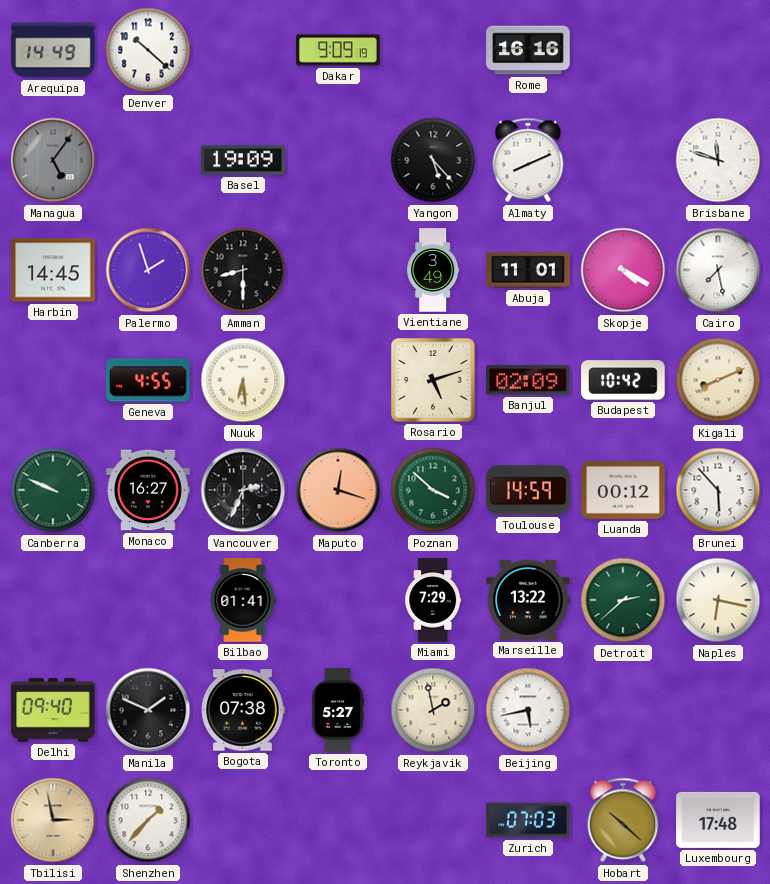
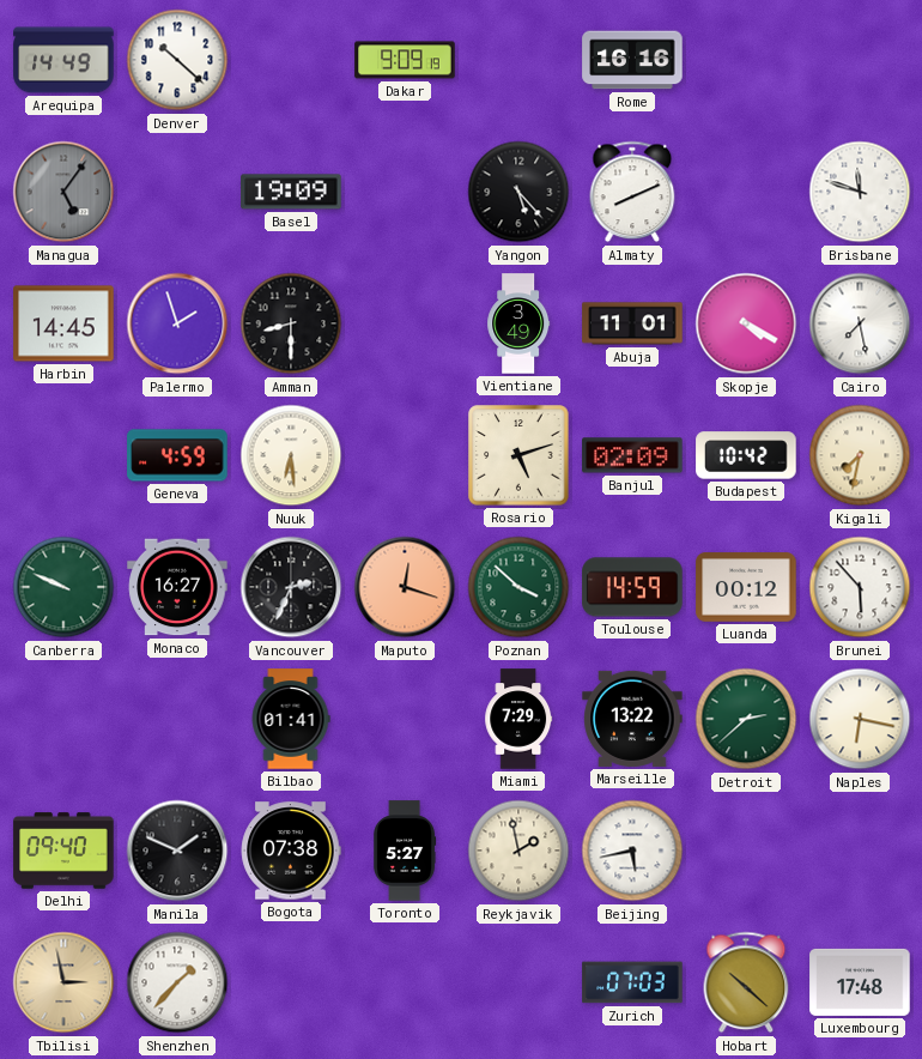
Geneva: 4:55 -> 4:59
Kigali: 8:11 -> 7:32
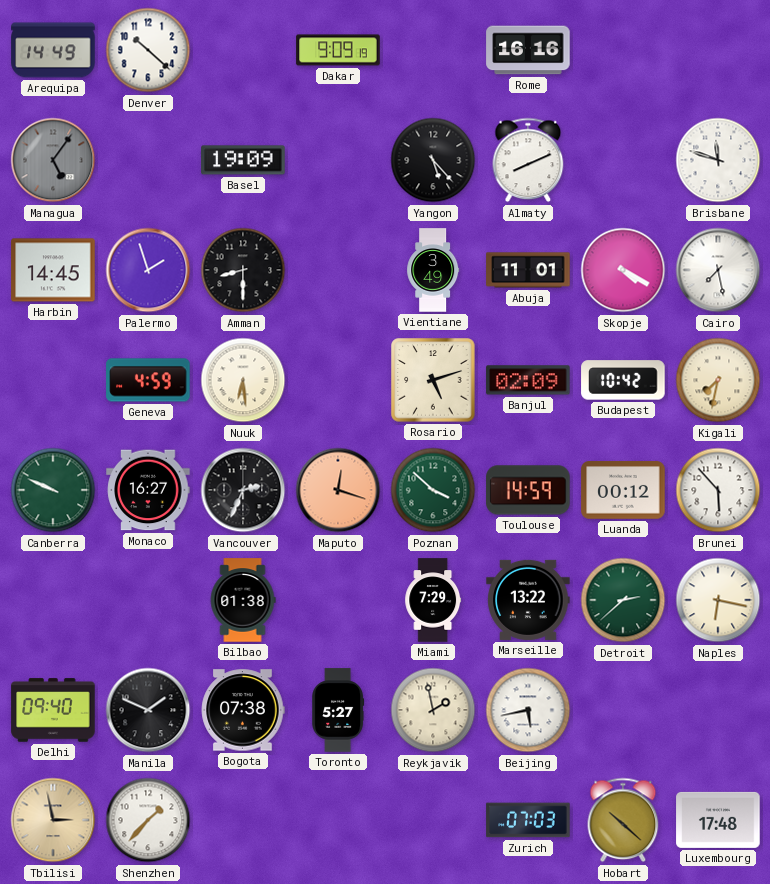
Bilbao: 01:41 -> 01:38
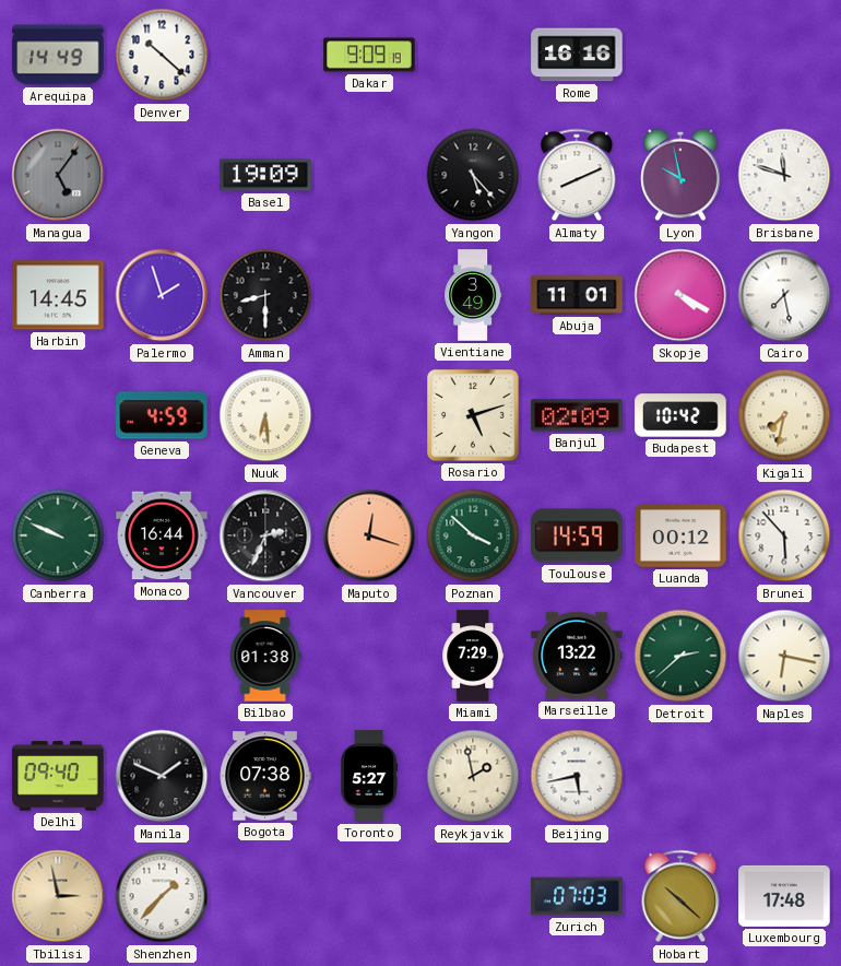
Lyon: none -> 9:58
Monaco: 16:27 -> 16:44
